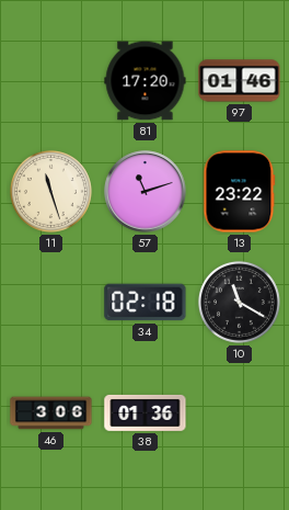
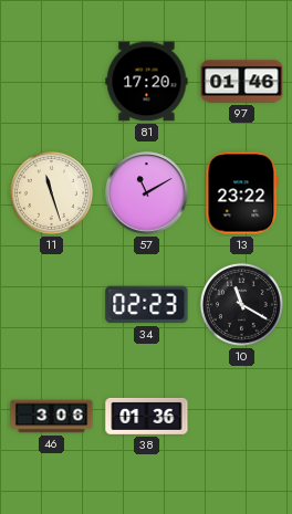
57: 11:12 -> 11:10
34: 02:18 -> 02:23
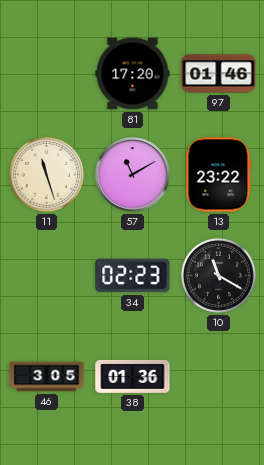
46: 3:06 -> 3:05
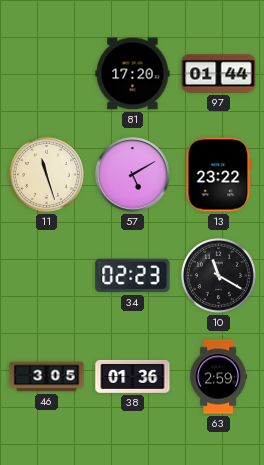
97: 01:46 -> 01:44
57: 11:10 -> 5:10
63: none -> 2:59
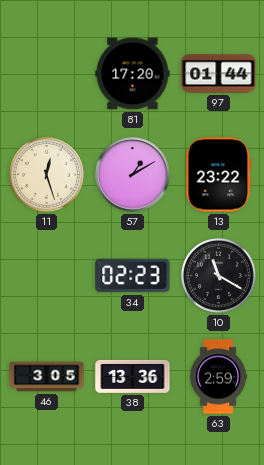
11: 11:27 -> 12:27
57: 5:10 -> 1:10
38: 01:36 -> 13:36
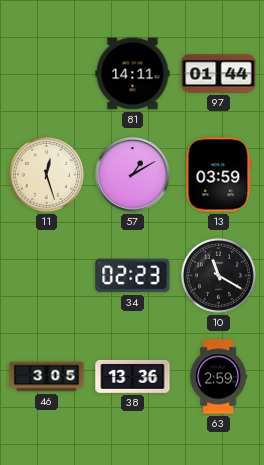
81: 17:20 -> 14:11
13: 23:22 -> 03:59
